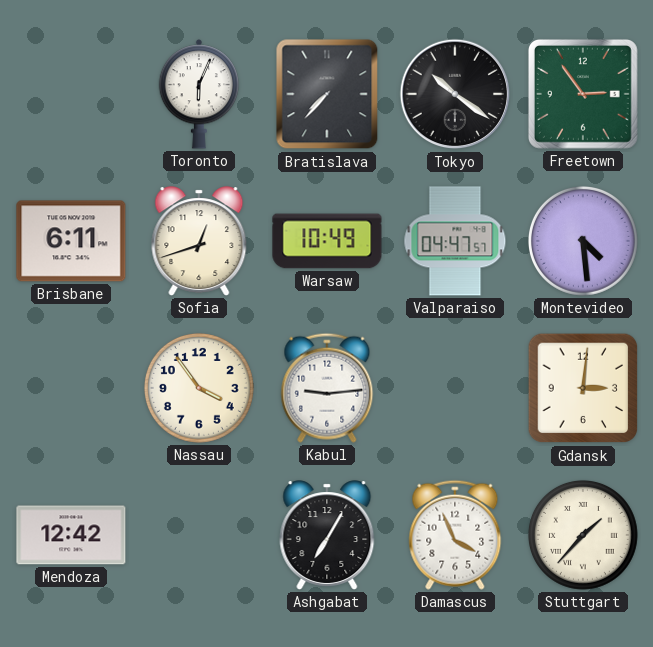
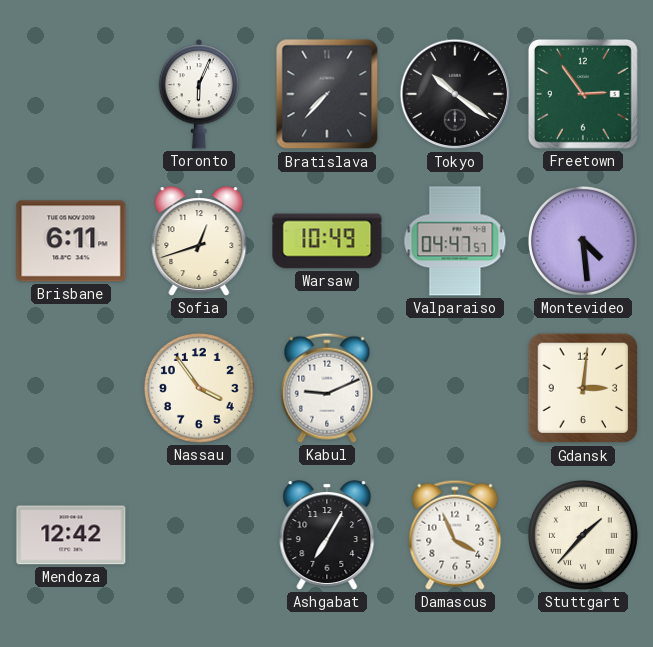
Kabul: 9:14 -> 9:11
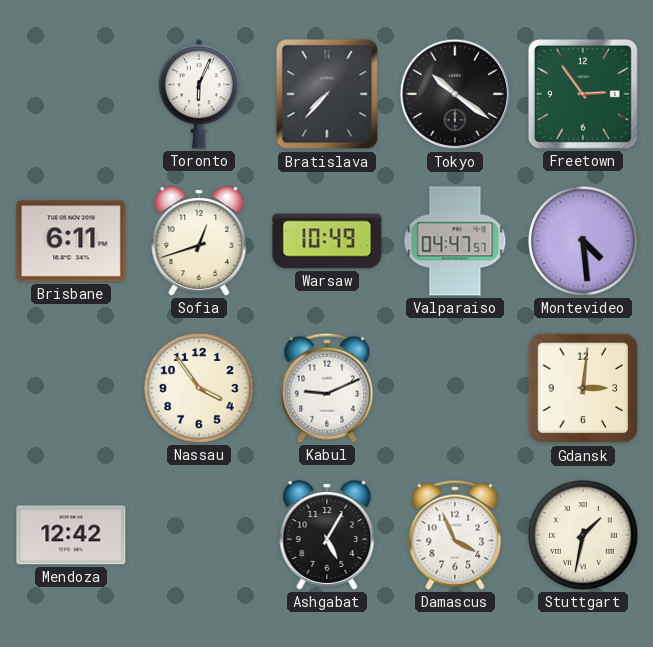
Ashgabat: 7:05 -> 5:05
Stuttgart: 1:37 -> 1:32
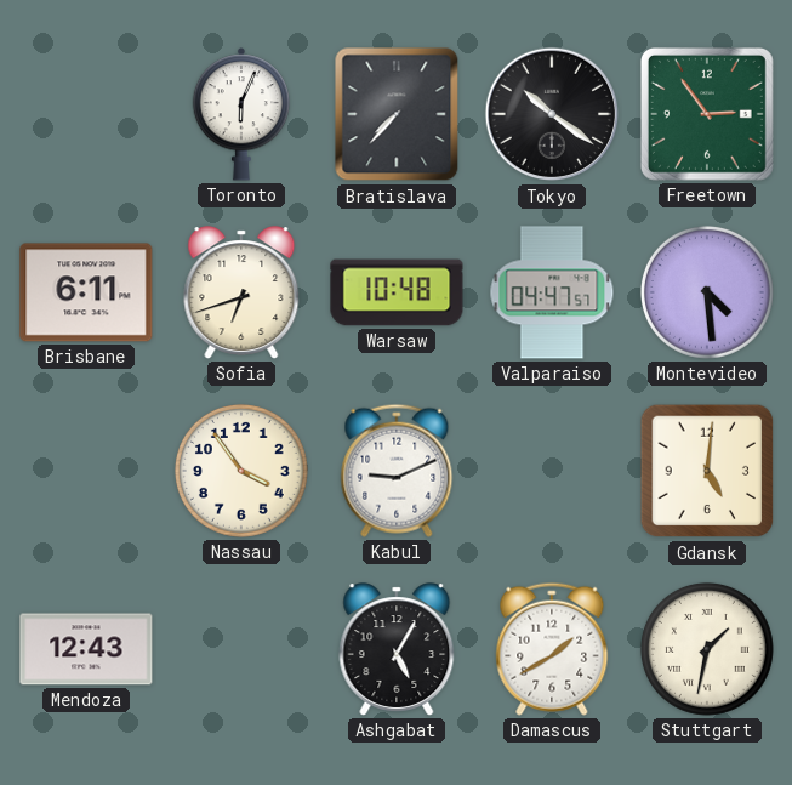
Sofia: 12:42 -> 6:42
Warsaw: 10:49 -> 10:48
Gdansk: 3:01 -> 5:01
Mendoza: 12:42 -> 12:43
Damascus: 3:56 -> 1:40
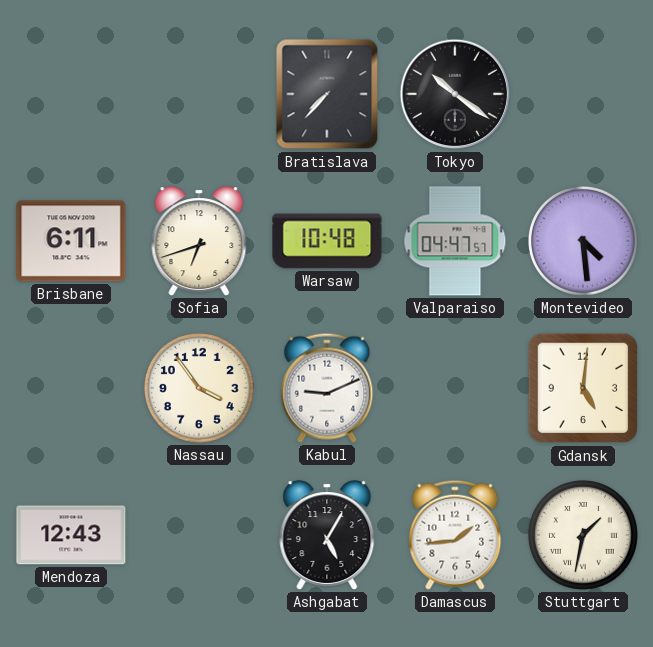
Toronto: 6:04 -> none
Freetown: 2:54 -> none
Damascus: 1:40 -> 1:44
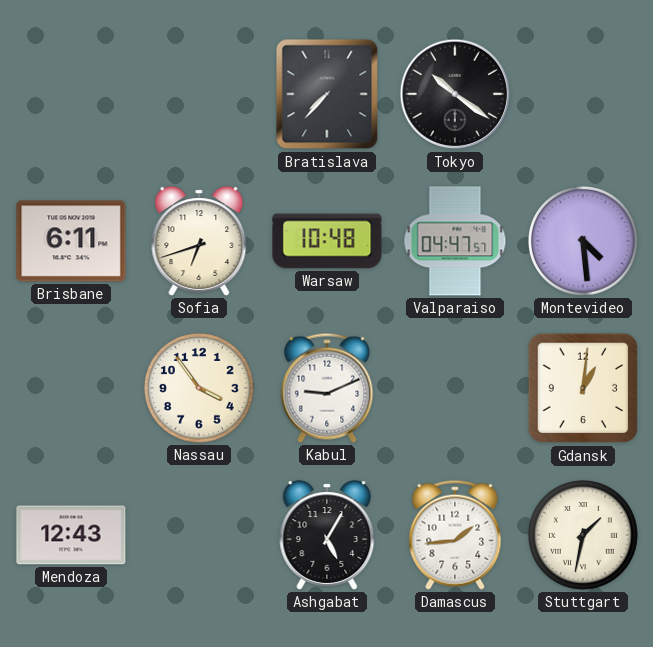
Gdansk: 5:01 -> 1:01
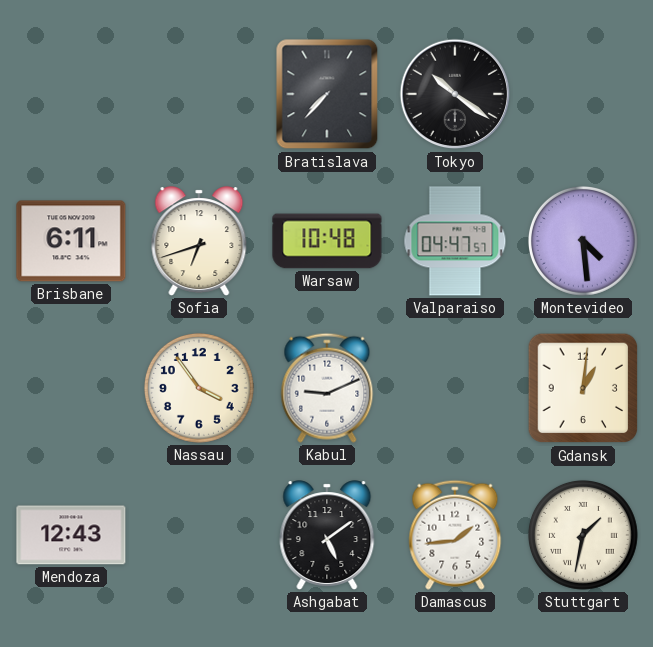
Ashgabat: 5:05 -> 5:09
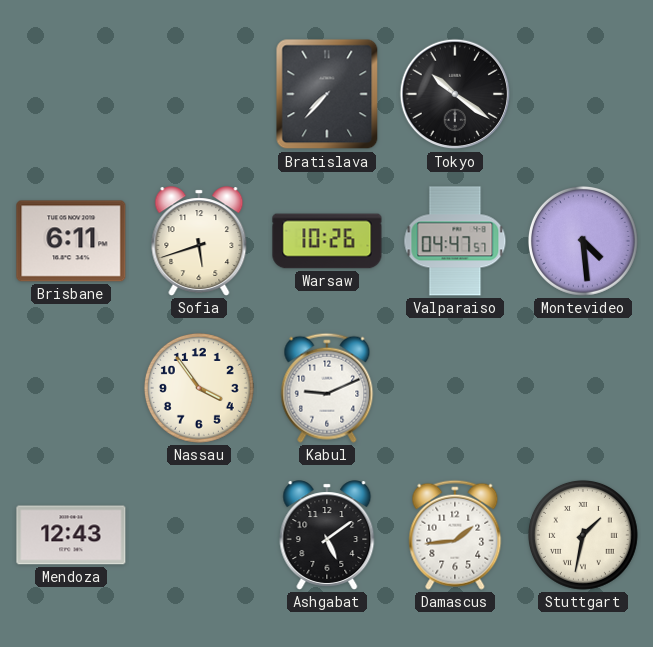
Sofia: 6:42 -> 5:42
Warsaw: 10:48 -> 10:26
Gdansk: 1:01 -> none
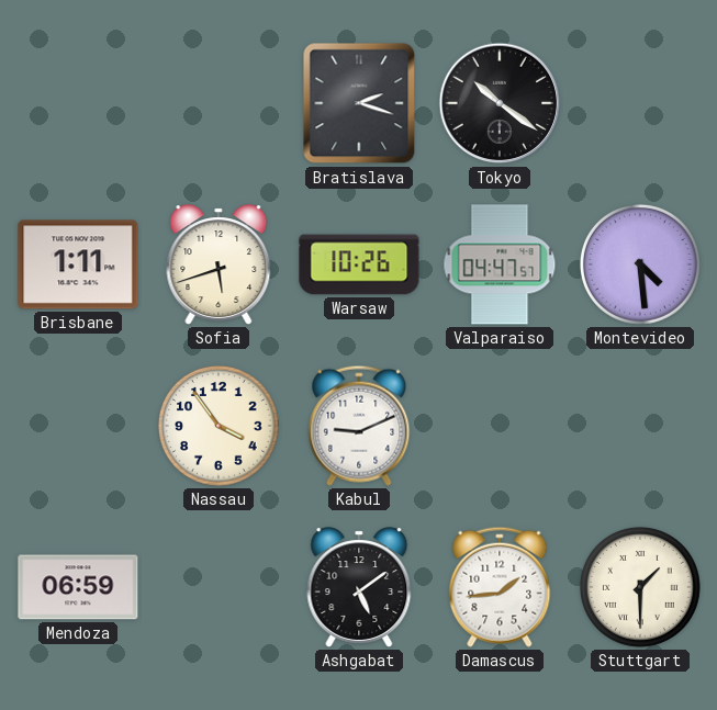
Bratislava: 7:37 -> 2:18
Brisbane: 6:11 -> 1:11
Mendoza: 12:43 -> 06:59
Stuttgart: 1:32 -> 1:30
